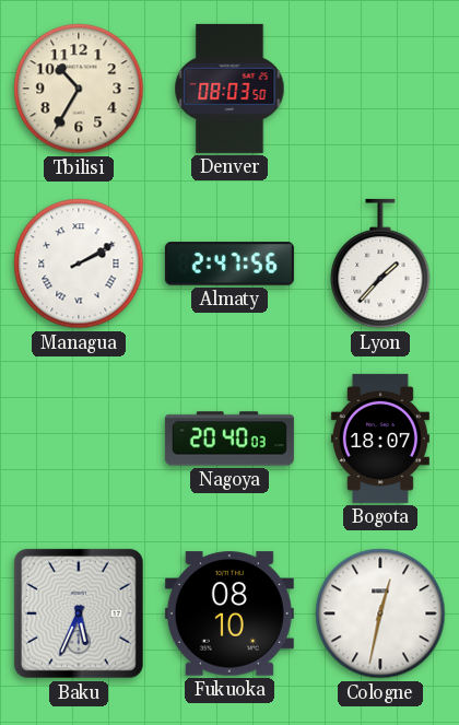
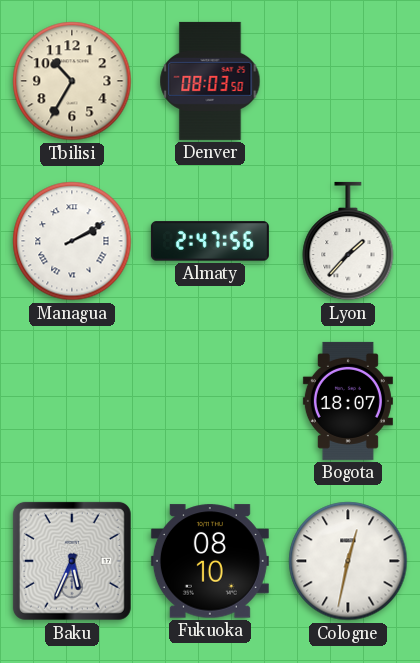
Nagoya: 20:40 -> none
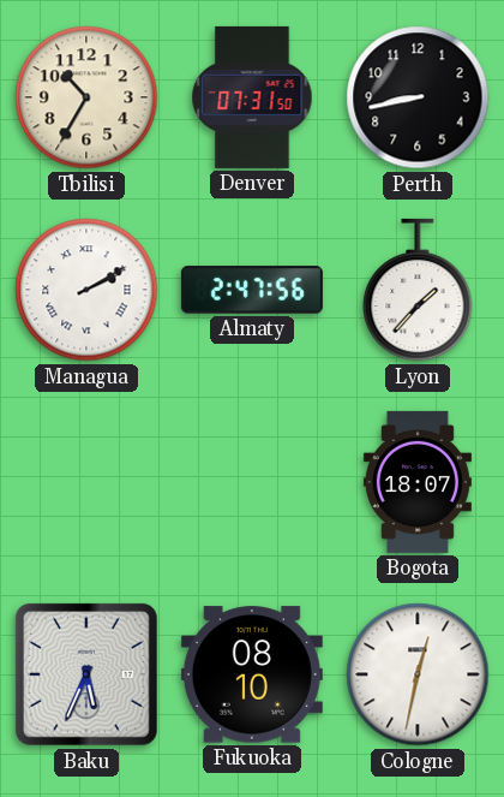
Denver: 08:03 -> 07:31
Perth: none -> 8:43
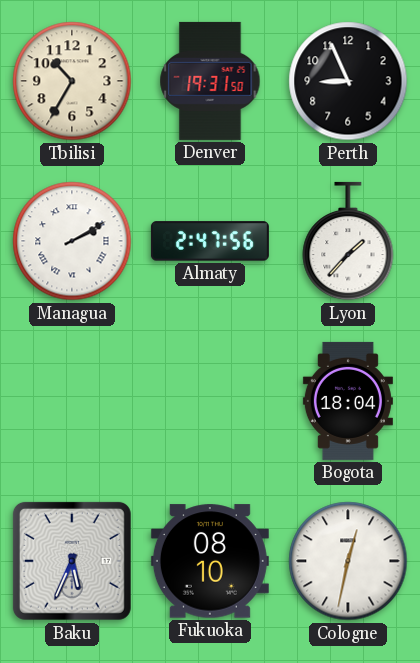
Denver: 07:31 -> 19:31
Perth: 8:43 -> 8:56
Bogota: 18:07 -> 18:04
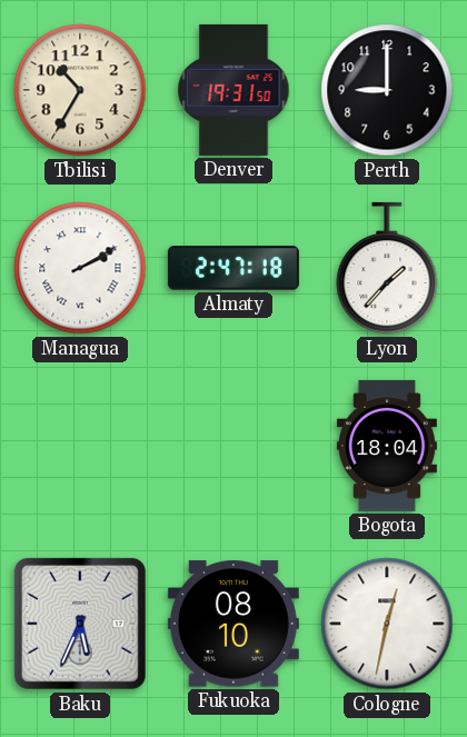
Perth: 8:56 -> 9:00
Almaty: 2:47:56 -> 2:47:18
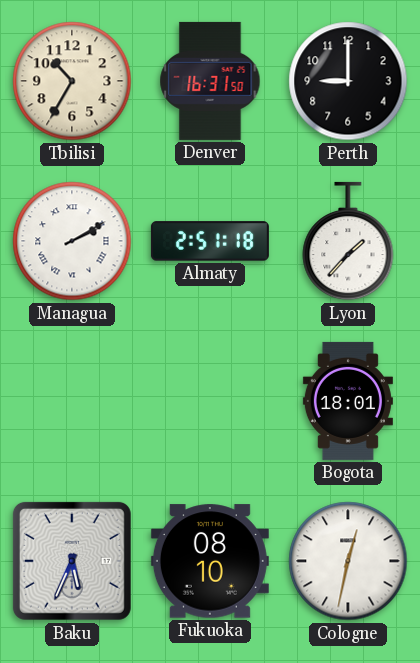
Denver: 19:31 -> 16:31
Almaty: 2:47 -> 2:51
Bogota: 18:04 -> 18:01
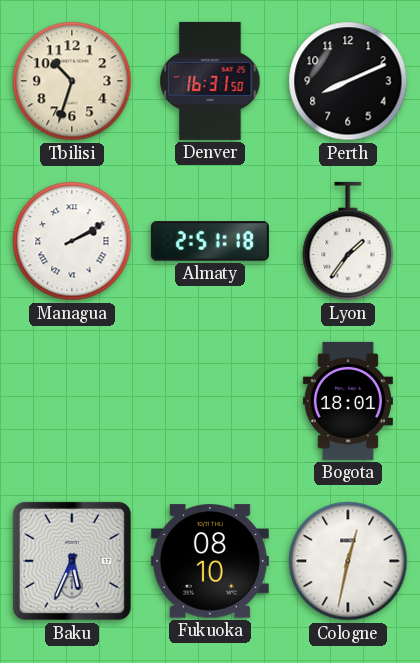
Tbilisi: 10:35 -> 10:33
Perth: 9:00 -> 8:11
Lyon: 1:37 -> 1:36
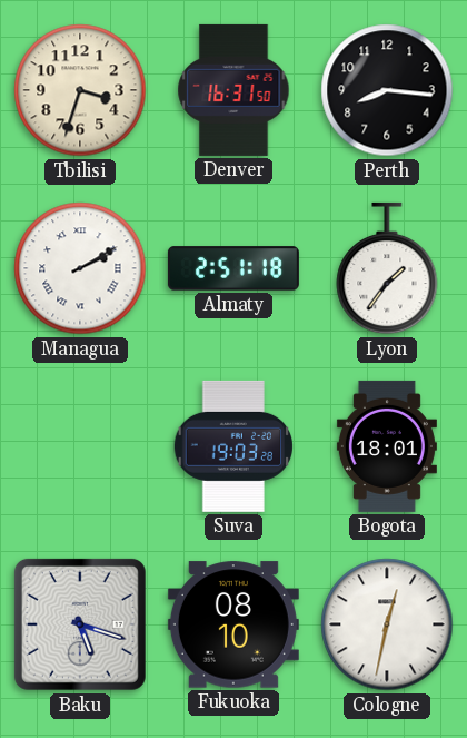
Tbilisi: 10:33 -> 3:33
Perth: 8:11 -> 8:16
Suva: none -> 19:03
Baku: 5:34 -> 5:18
